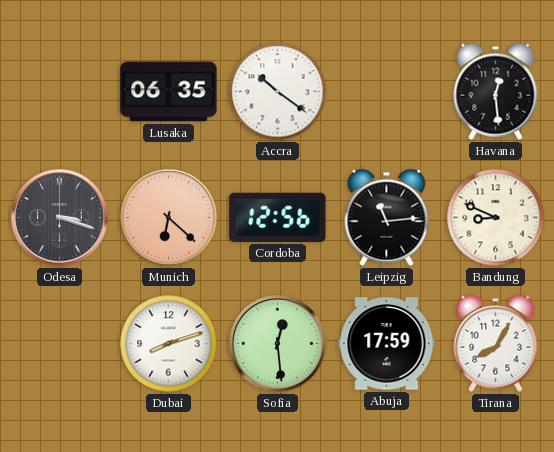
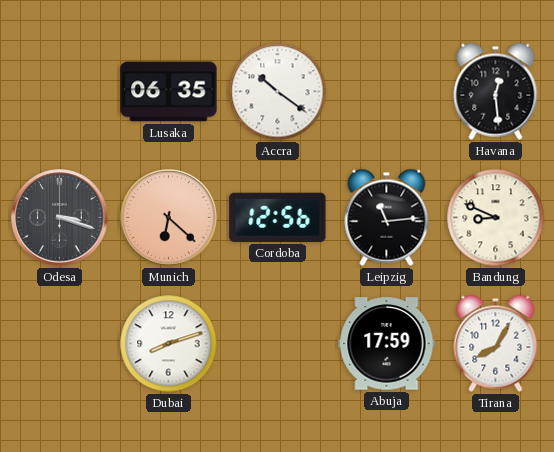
Sofia: 12:29 -> none
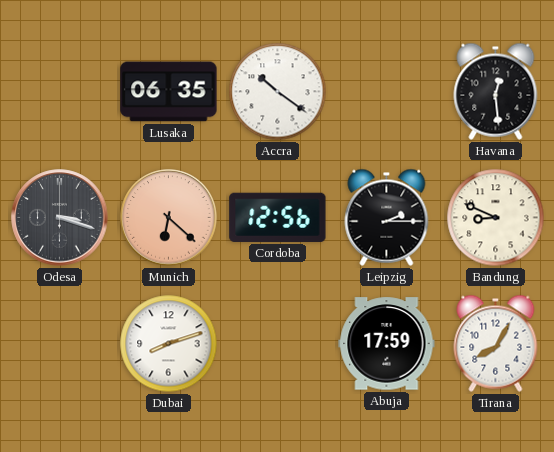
Leipzig: 11:14 -> 2:15
